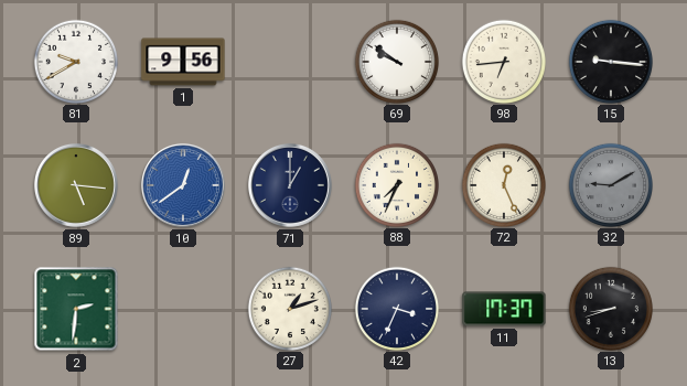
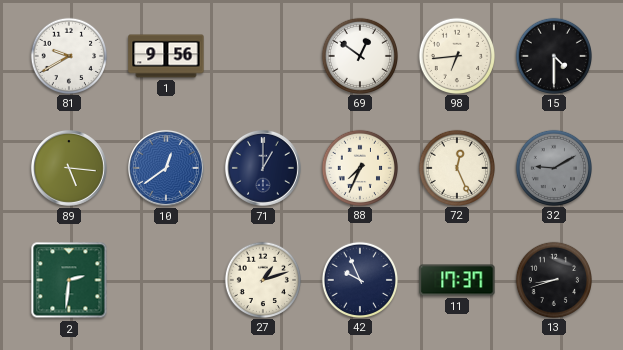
69: 9:51 -> 12:51
15: 9:16 -> 4:30
42: 3:34 -> 9:56
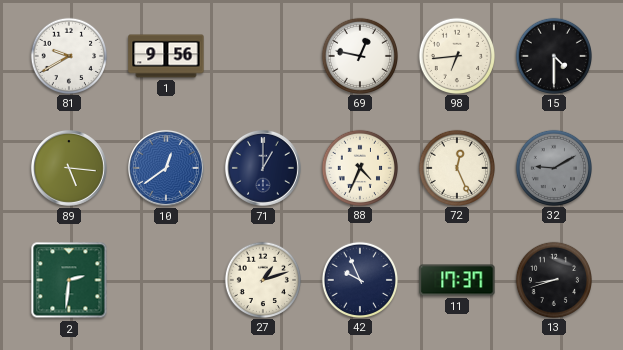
69: 12:51 -> 12:47
88: 7:34 -> 4:34
